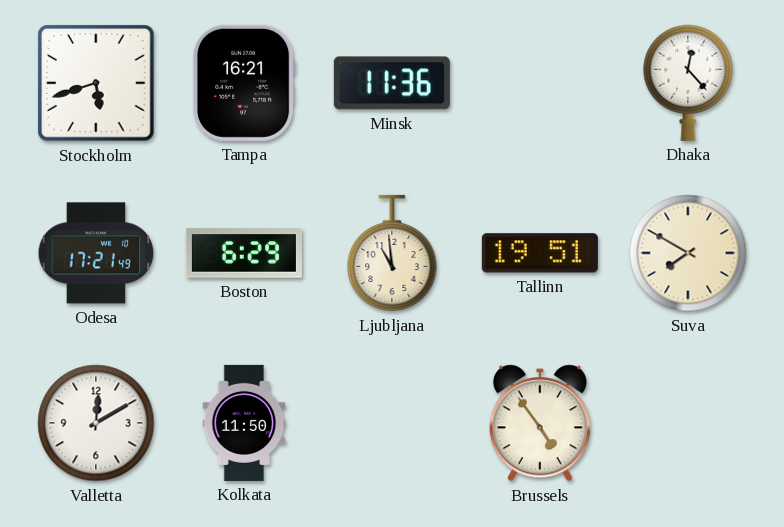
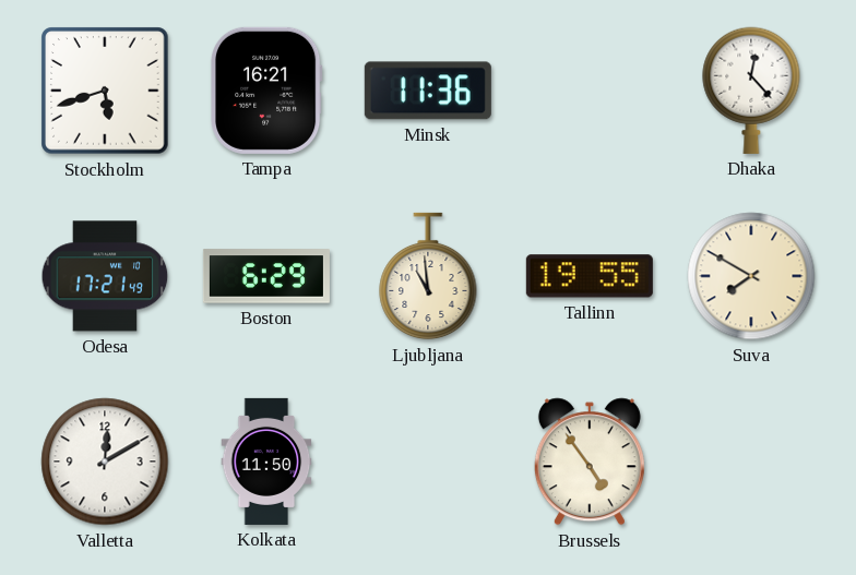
Tallinn: 19:51 -> 19:55
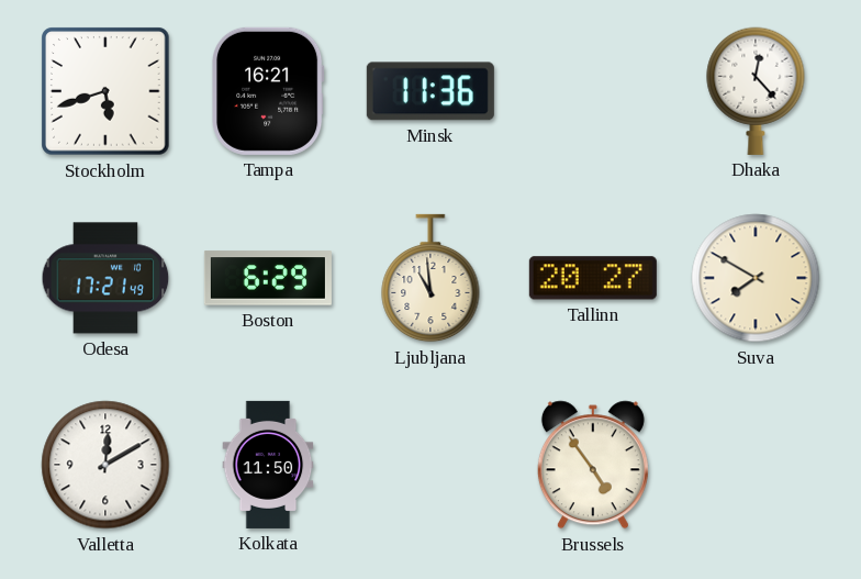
Tallinn: 19:55 -> 20:27
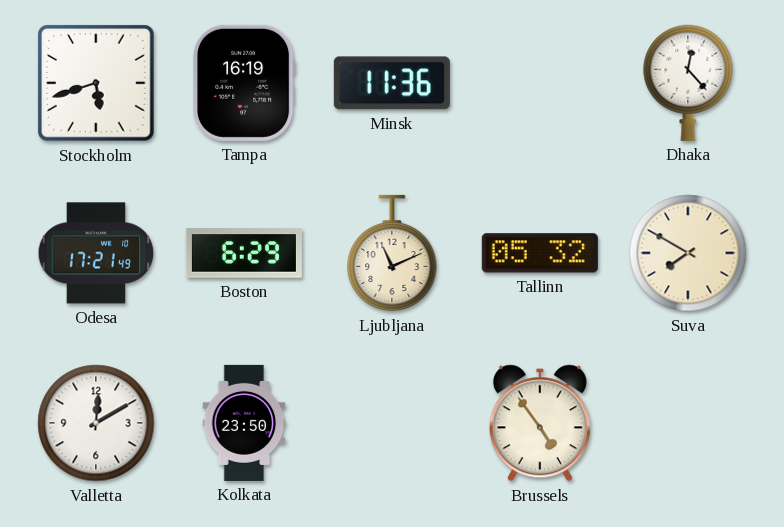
Tampa: 16:21 -> 16:19
Ljubljana: 10:59 -> 11:11
Tallinn: 20:27 -> 05:32
Kolkata: 11:50 -> 23:50
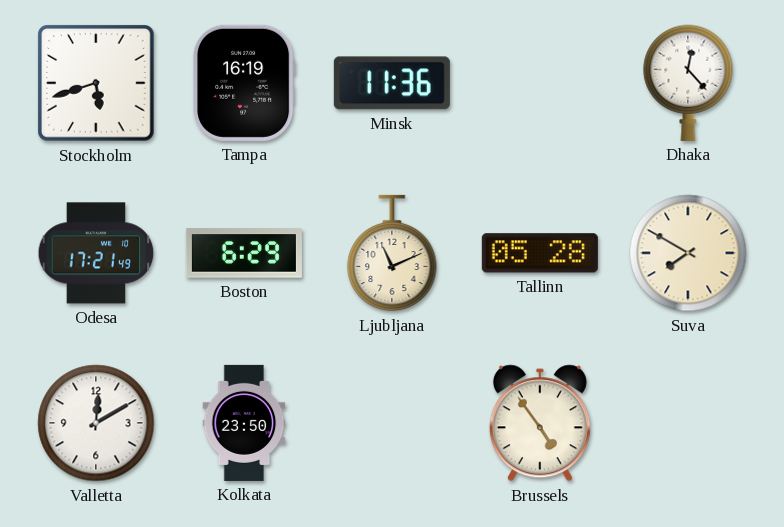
Tallinn: 05:32 -> 05:28
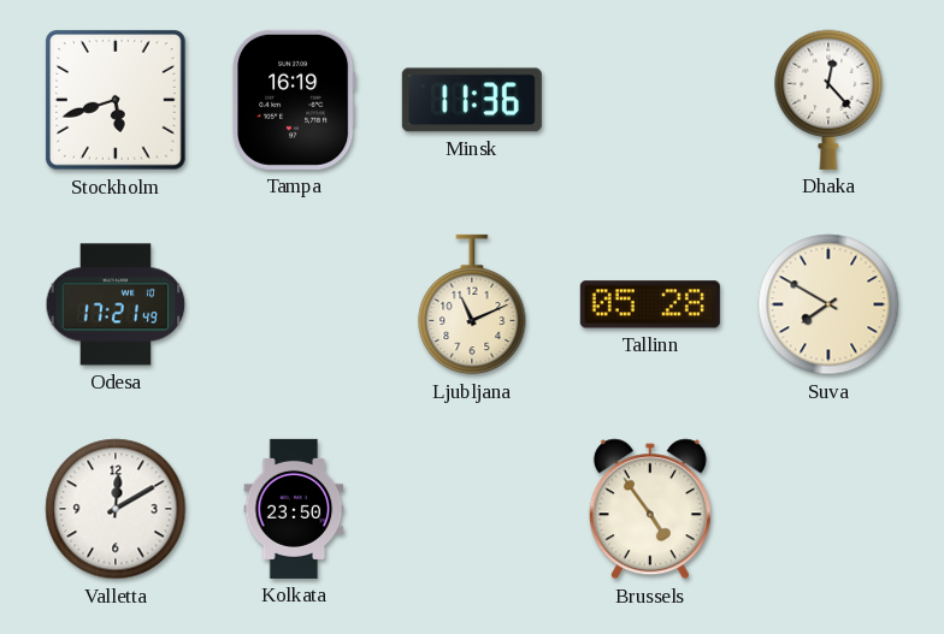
Boston: 6:29 -> none
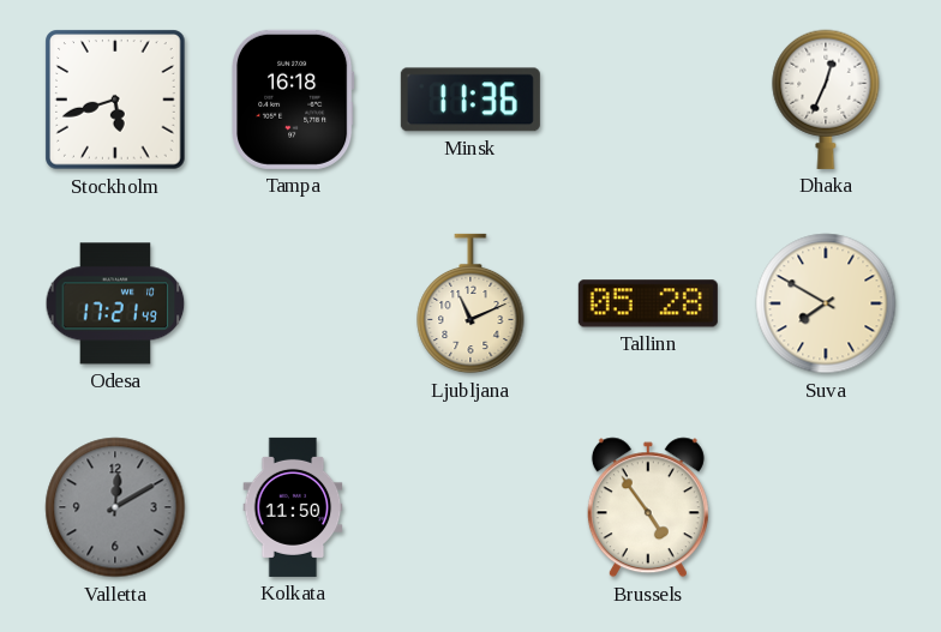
Tampa: 16:19 -> 16:18
Dhaka: 12:23 -> 12:34
Valletta dial: white -> grey
Kolkata: 23:50 -> 11:50
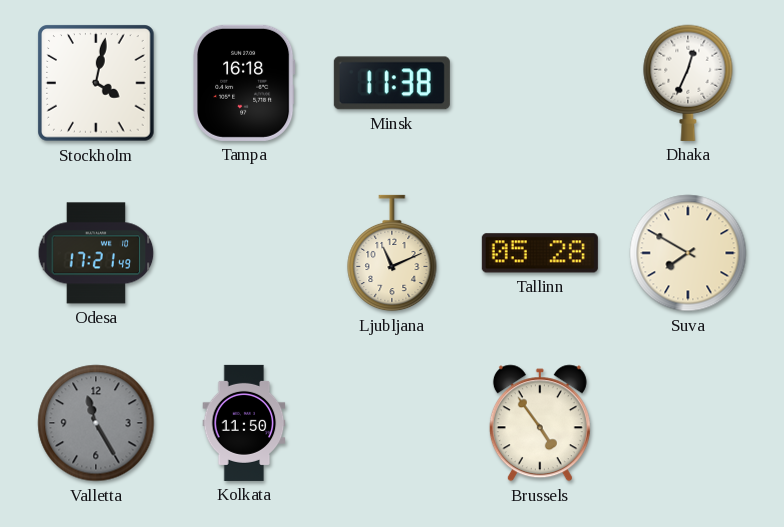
Stockholm: 5:42 -> 4:02
Minsk: 11:36 -> 11:38
Valletta: 12:10 -> 11:25
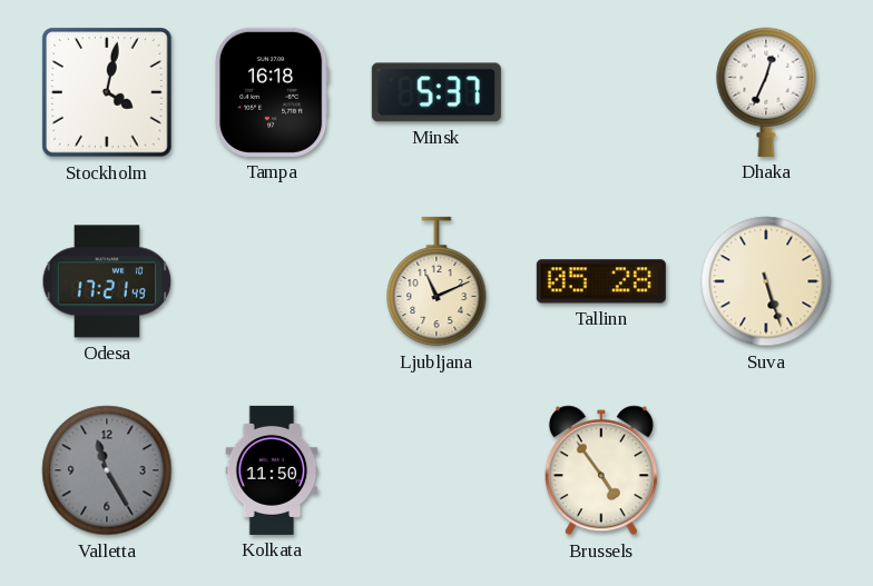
Minsk: 11:38 -> 5:37
Suva: 7:50 -> 5:27
